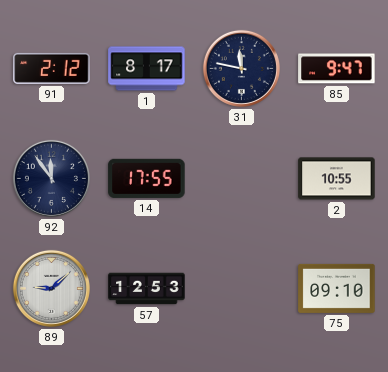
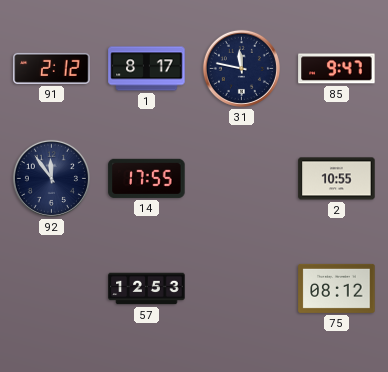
89: 9:08 -> none
75: 09:10 -> 08:12
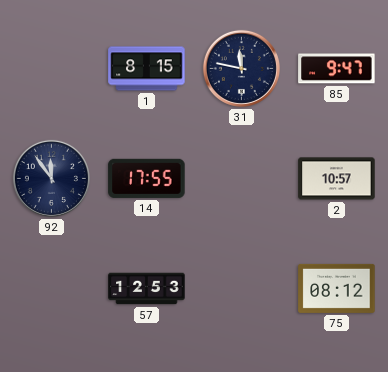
91: 2:12 -> none
1: 8:17 -> 8:15
2: 10:55 -> 10:57
